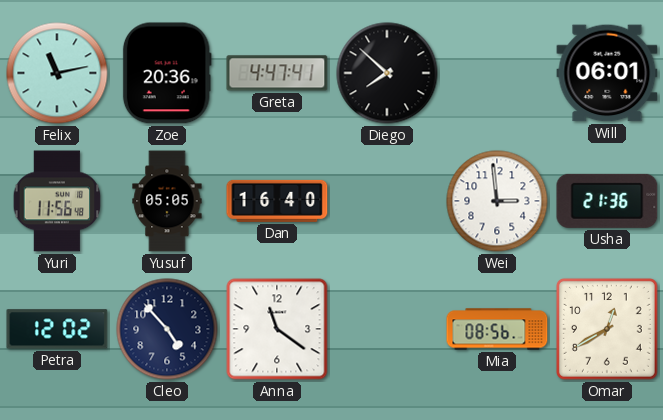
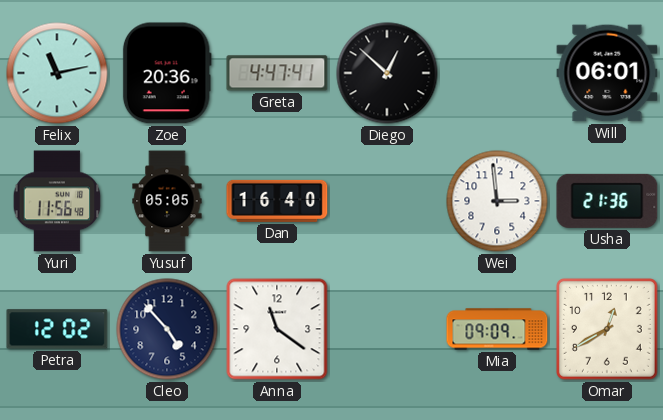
Diego: 7:52 -> 12:52
Mia: 08:56 -> 09:09
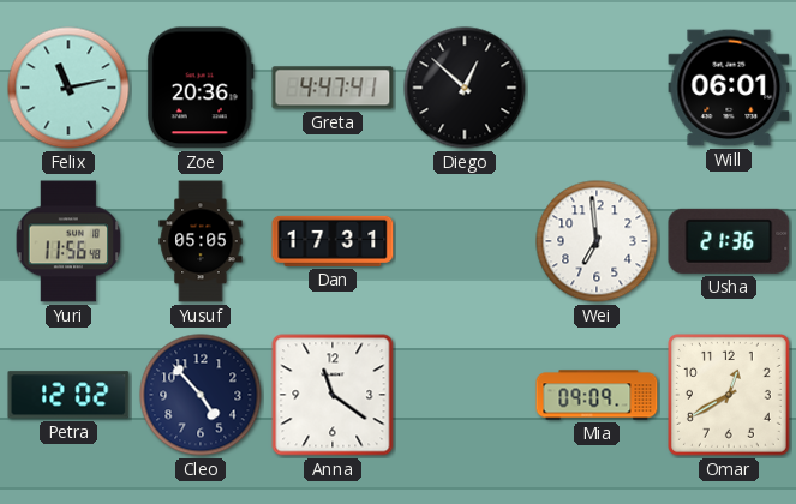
Dan: 16:40 -> 17:31
Wei: 2:59 -> 6:59
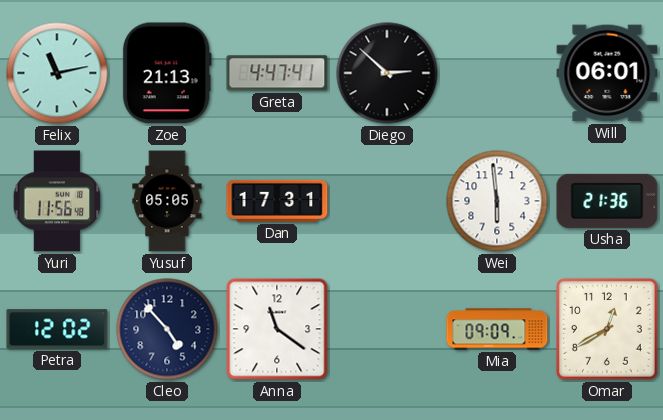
Zoe: 20:36 -> 21:13
Diego: 12:52 -> 2:52
Wei: 6:59 -> 5:59
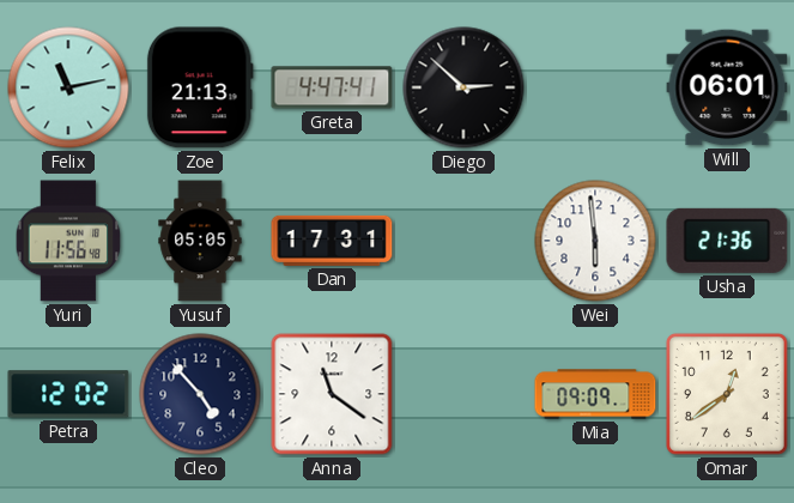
Omar: 12:40 -> 12:39
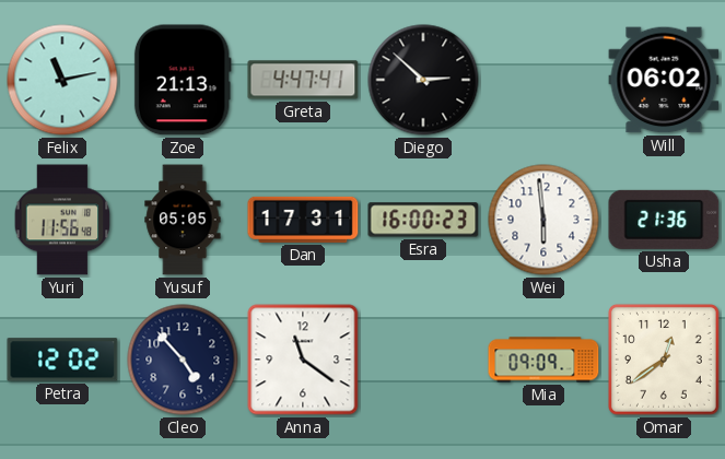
Will: 06:01 -> 06:02
Esra: none -> 16:00
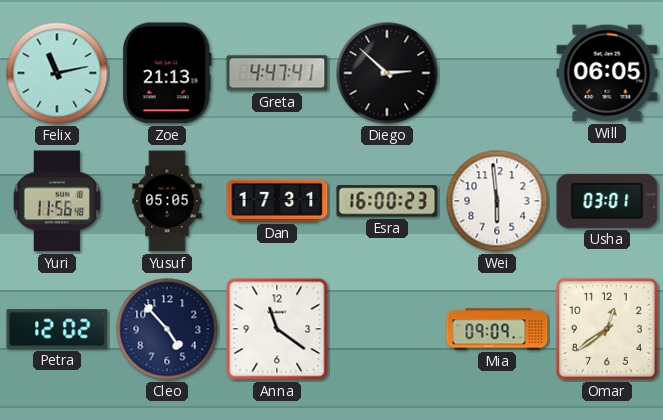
Will: 06:02 -> 06:05
Usha: 21:36 -> 03:01
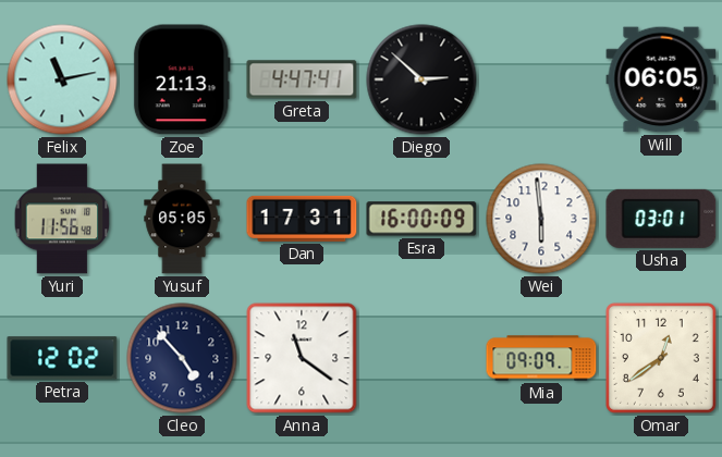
Esra: 16:00:23 -> 16:00:09
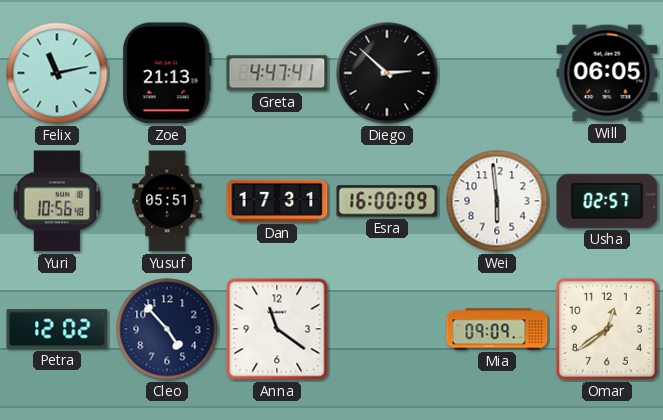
Yuri: 11:56 -> 10:56
Yusuf: 05:05 -> 05:51
Usha: 03:01 -> 02:57
